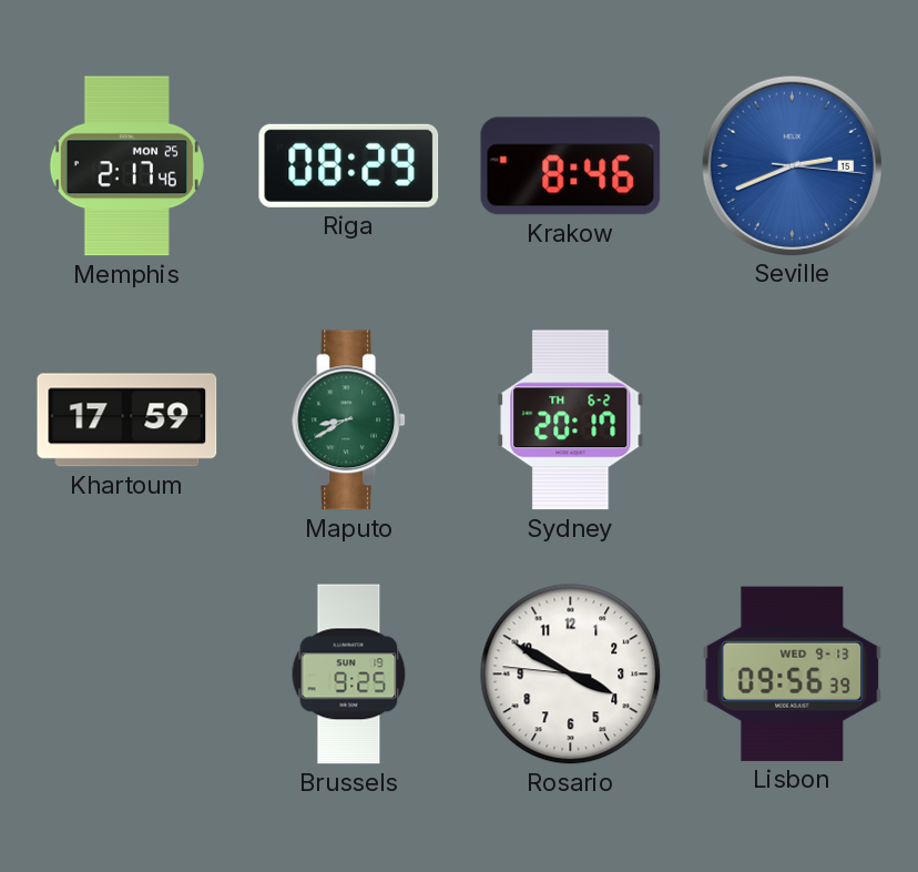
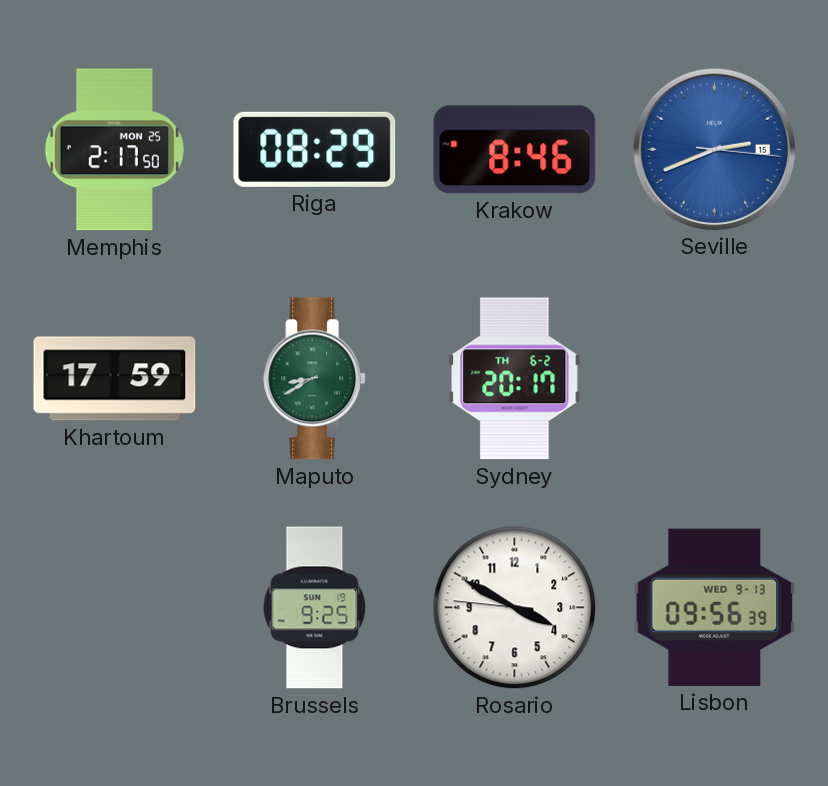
Memphis: 2:17:46 -> 2:17:50
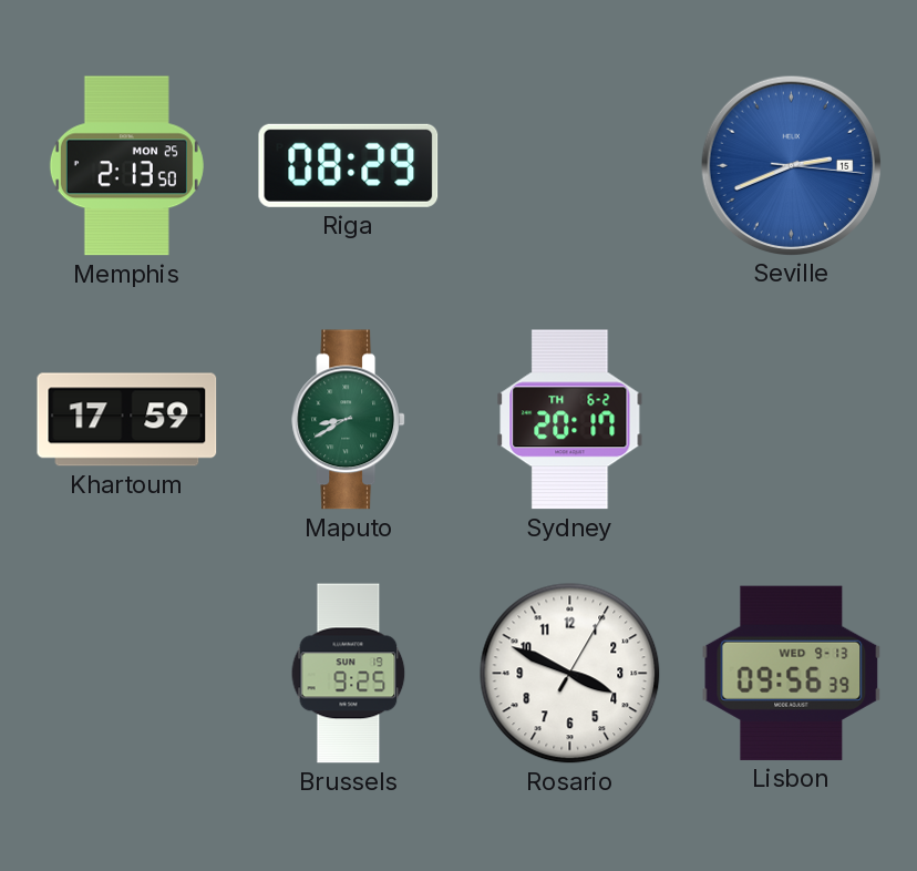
Memphis: 2:17 -> 2:13
Krakow: 8:46 -> none
Rosario: 3:49:46 -> 3:49:05
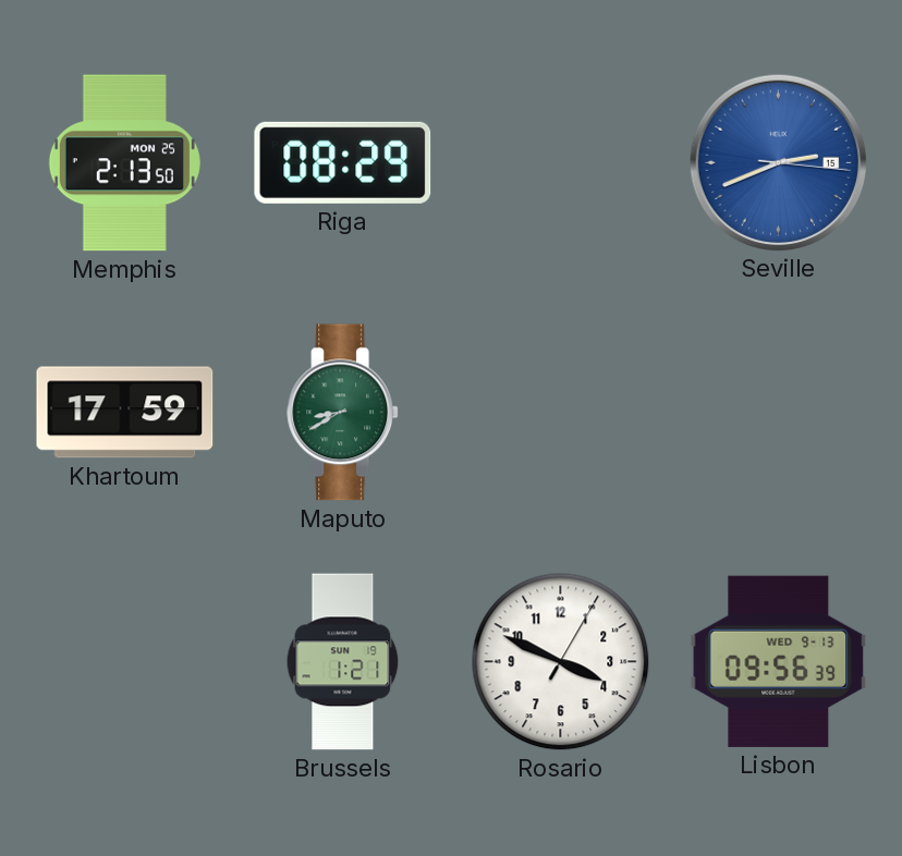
Sydney: 20:17 -> none
Brussels: 9:25 -> 1:21
